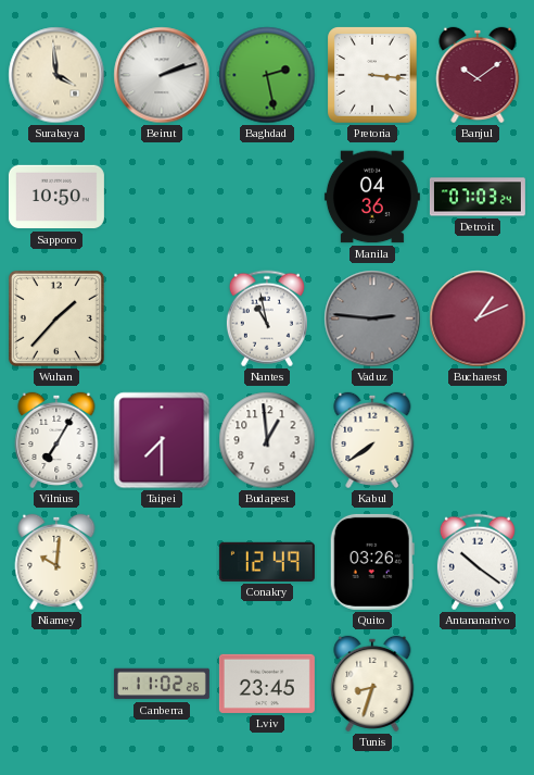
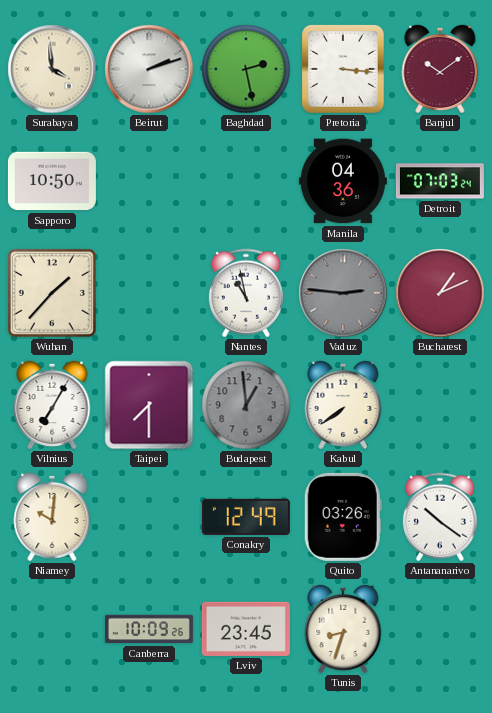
Budapest dial: white -> grey
Canberra: 11:02 -> 10:09
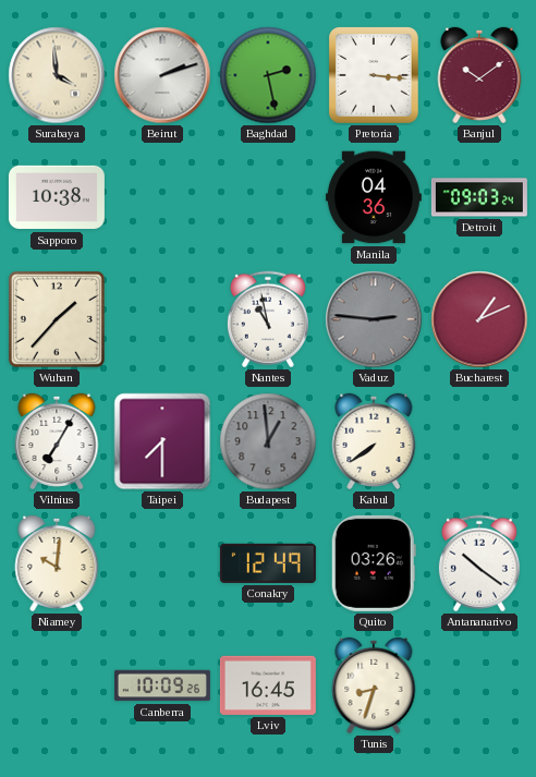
Sapporo: 10:50 -> 10:38
Detroit: 07:03 -> 09:03
Lviv: 23:45 -> 16:45
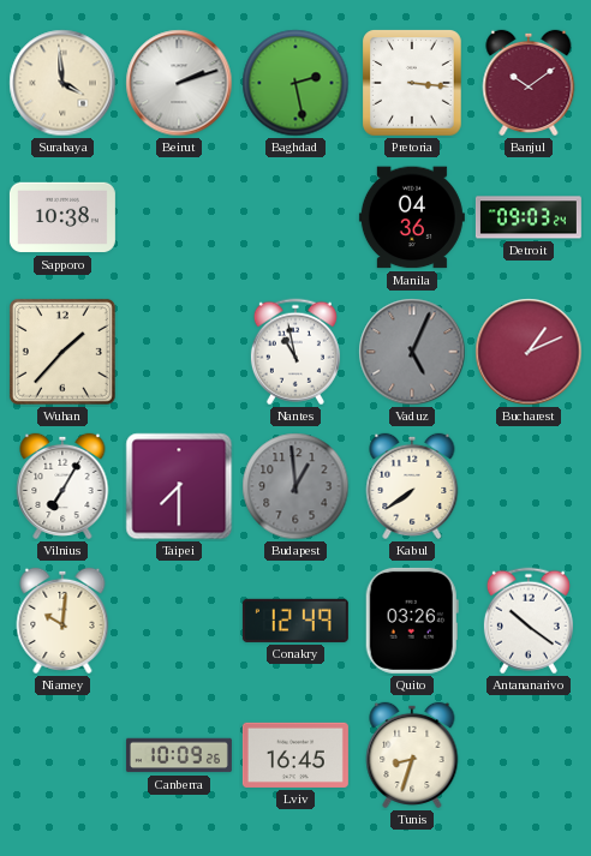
Vaduz: 2:46 -> 5:04
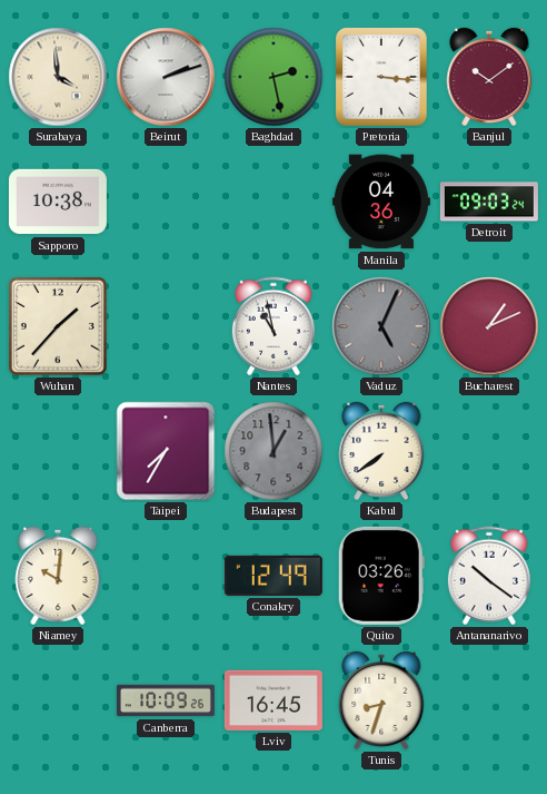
Vilnius: 7:05 -> none
Taipei: 7:30 -> 7:35
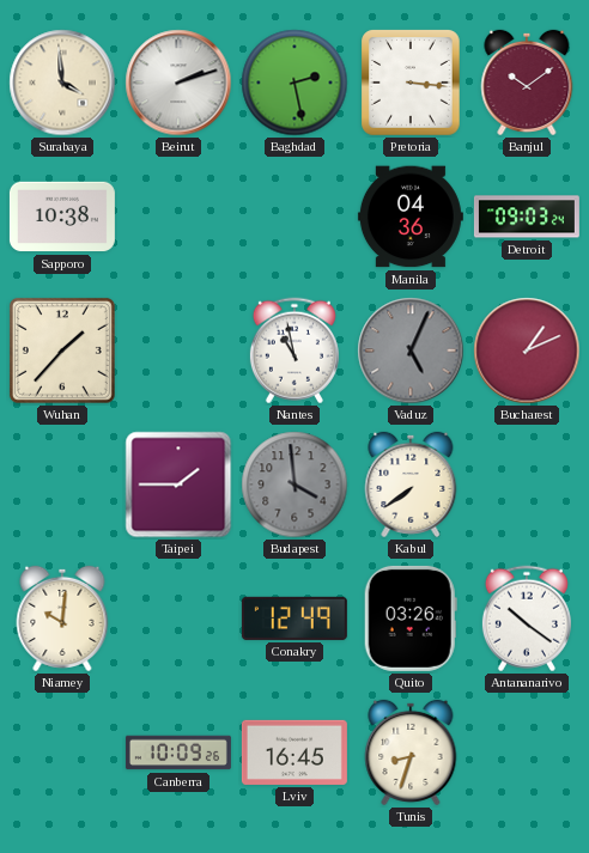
Taipei: 7:35 -> 1:45
Budapest: 12:59 -> 3:59
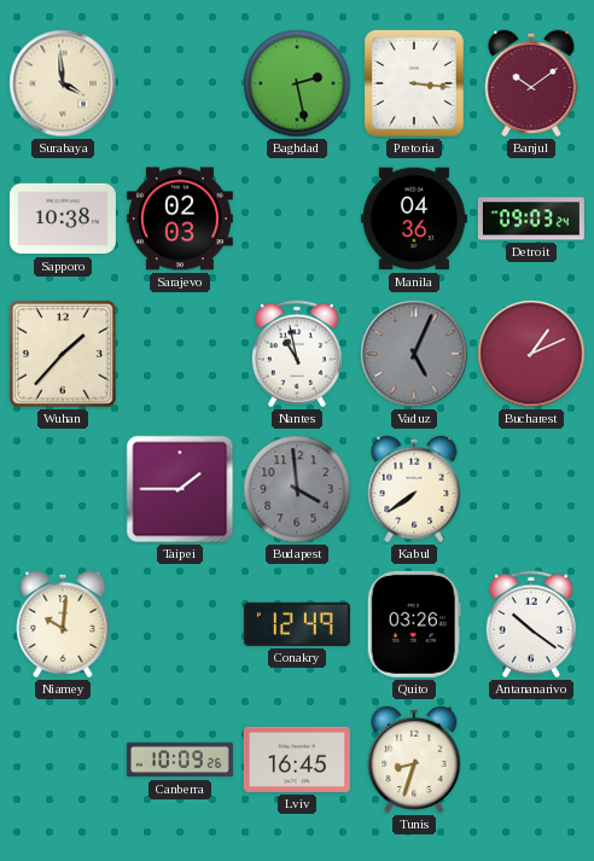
Beirut: 2:12 -> none
Sarajevo: none -> 02:03
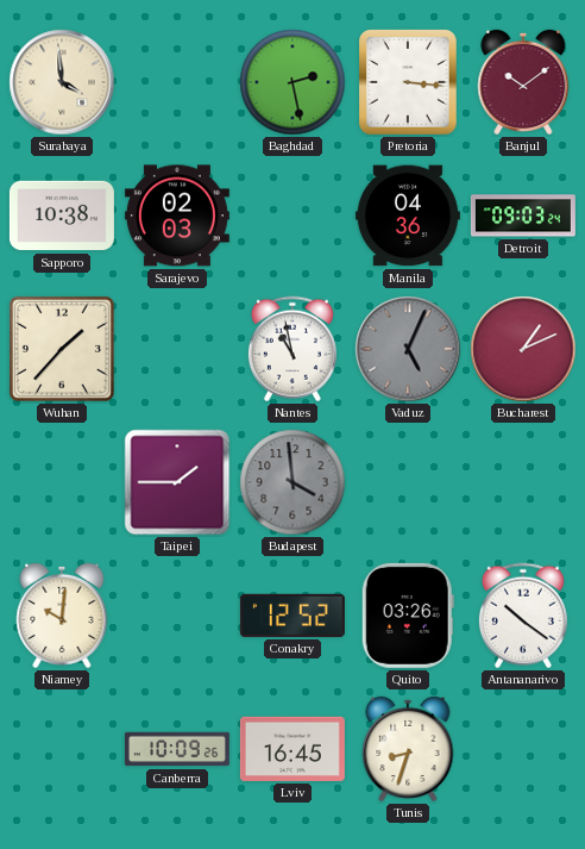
Kabul: 7:39 -> none
Conakry: 12:49 -> 12:52
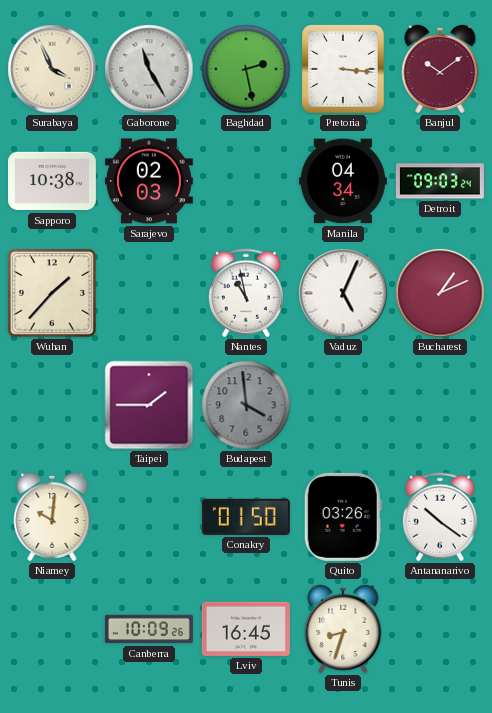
Surabaya: 3:59 -> 3:56
Gaborone: none -> 11:25
Manila: 04:36 -> 04:34
Vaduz dial: grey -> white
Conakry: 12:52 -> 01:50
